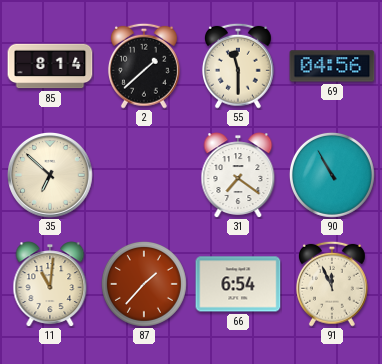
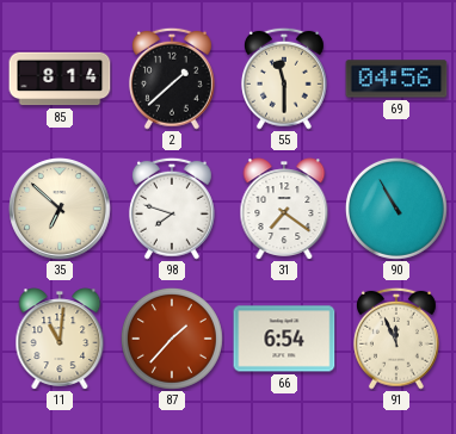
98: none -> 7:48
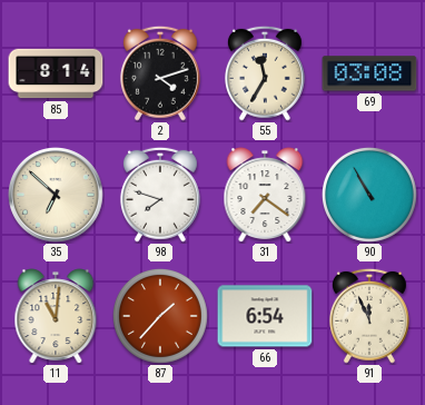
2: 1:38 -> 4:12
55: 11:30 -> 11:35
69: 04:56 -> 03:08
